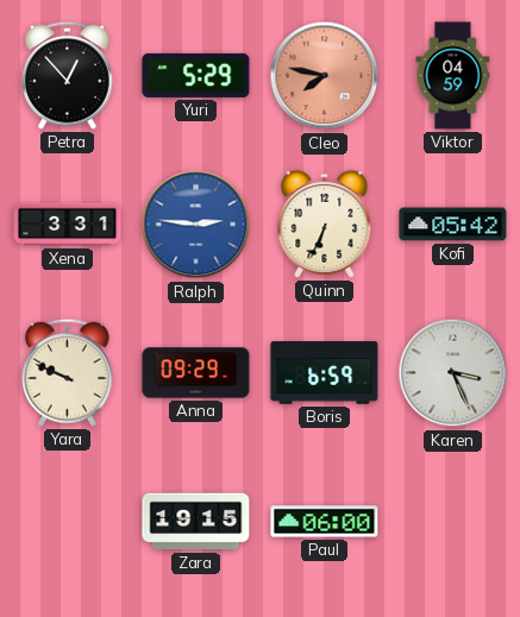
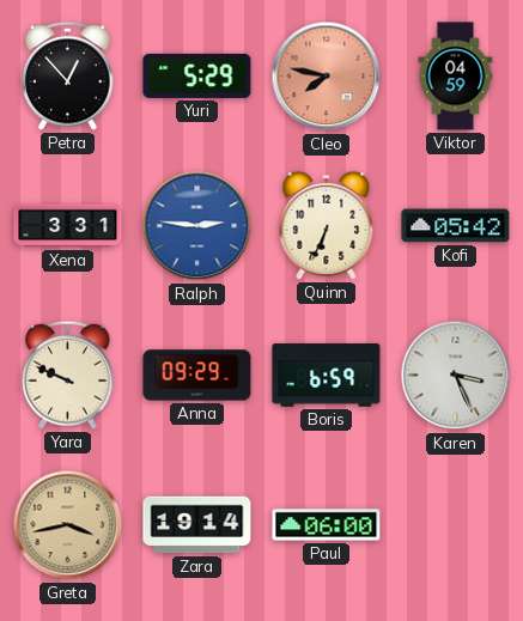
Greta: none -> 3:43
Zara: 19:15 -> 19:14
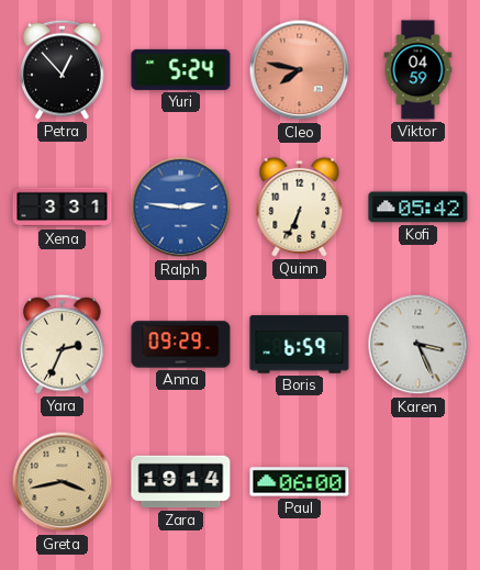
Yuri: 5:29 -> 5:24
Yara: 9:49 -> 2:34
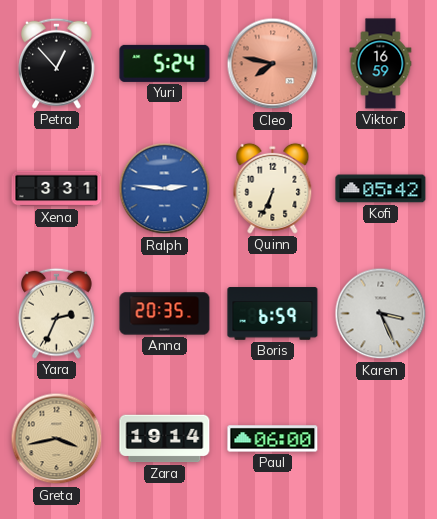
Viktor: 04:59 -> 16:59
Anna: 09:29 -> 20:35
